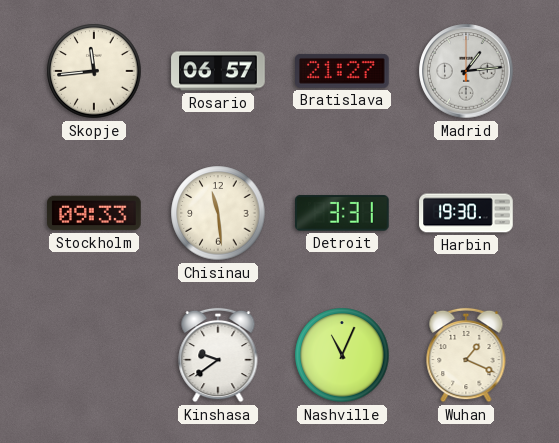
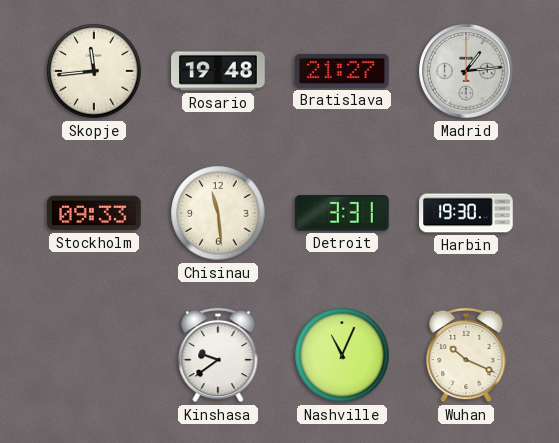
Rosario: 06:57 -> 19:48
Wuhan: 1:19 -> 10:19
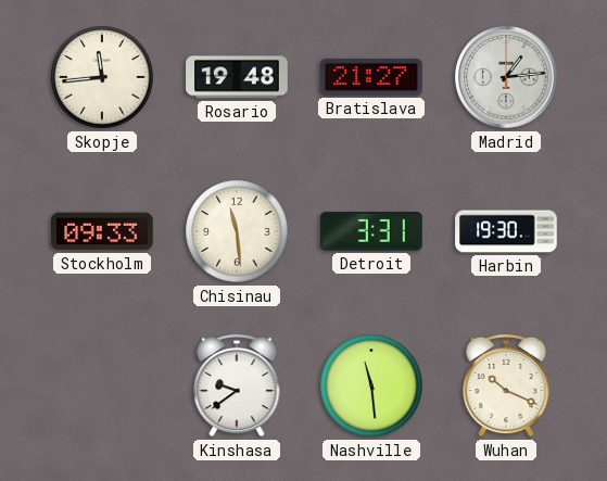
Nashville: 11:04 -> 11:29
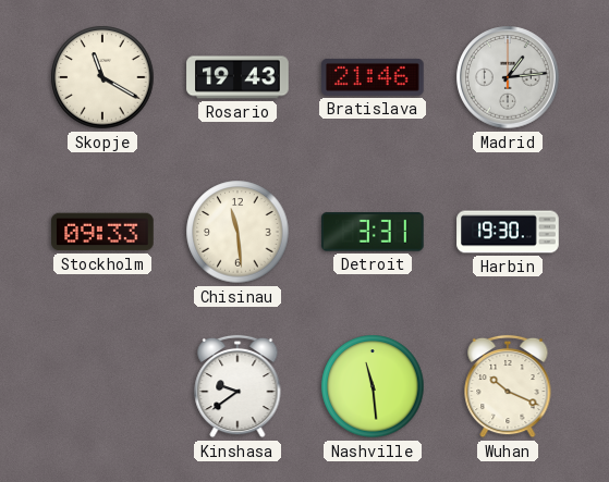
Skopje: 11:44 -> 11:20
Rosario: 19:48 -> 19:43
Bratislava: 21:27 -> 21:46
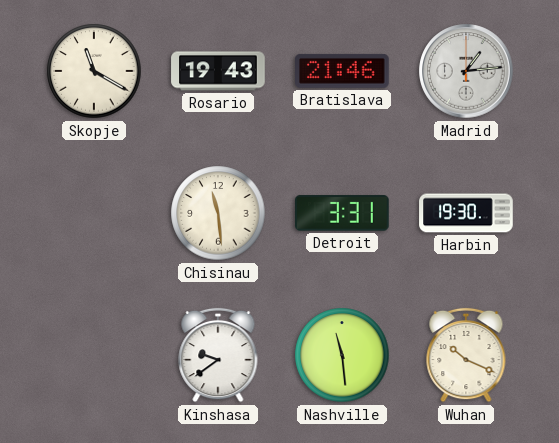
Stockholm: 09:33 -> none
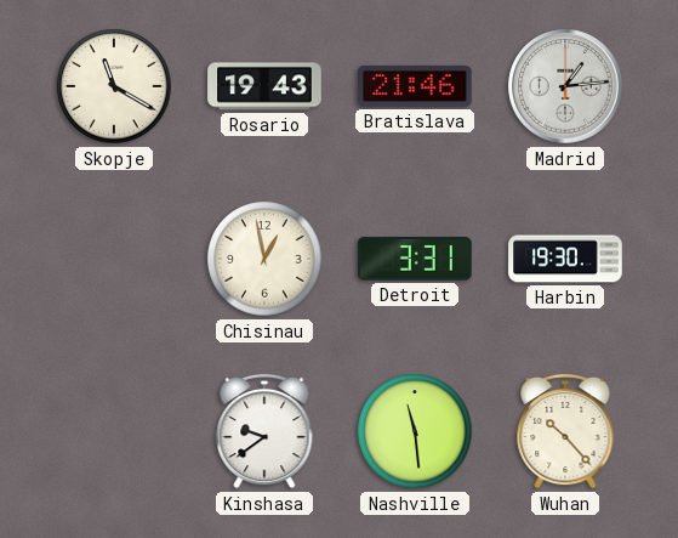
Chisinau: 11:29 -> 12:58
Wuhan: 10:19 -> 10:23
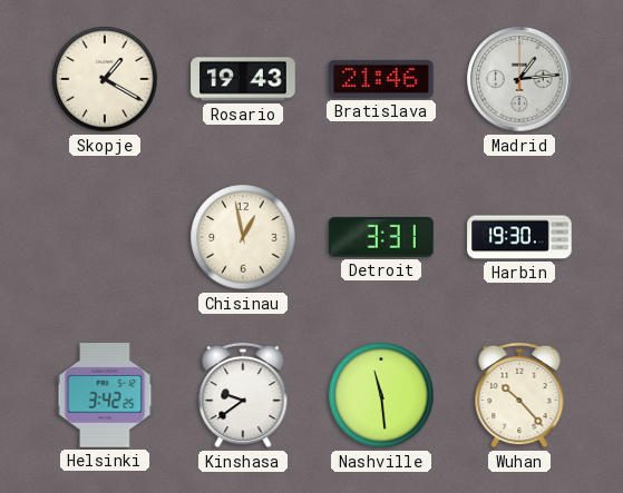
Skopje: 11:20 -> 1:20
Helsinki: none -> 3:42
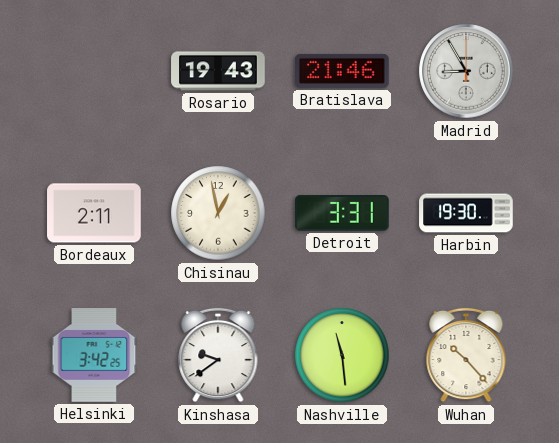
Skopje: 1:20 -> none
Madrid: 1:14 -> 8:55
Bordeaux: none -> 2:11
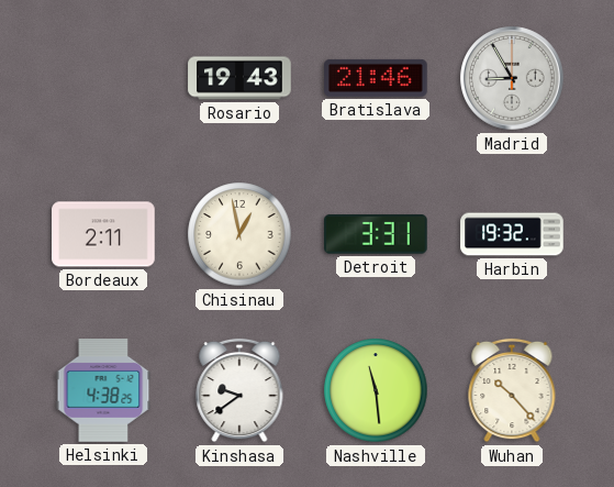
Harbin: 19:30 -> 19:32
Helsinki: 3:42 -> 4:38
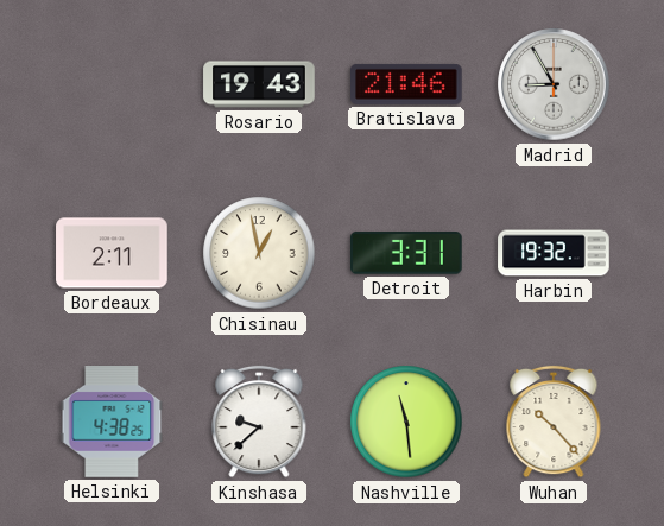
Kinshasa: 9:39 -> 9:38
